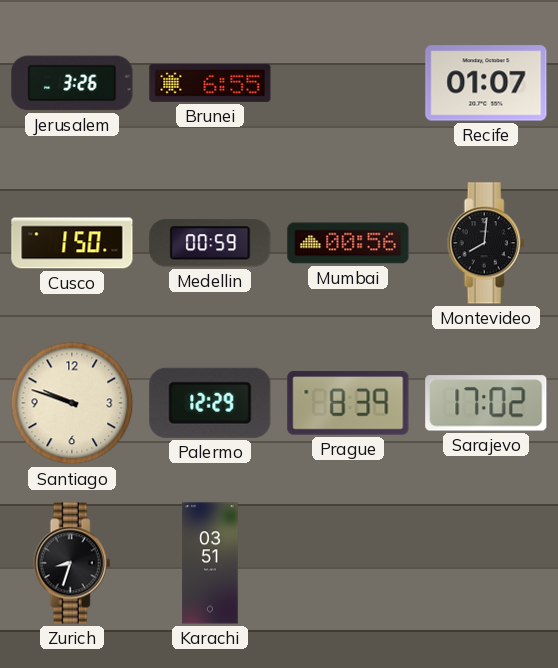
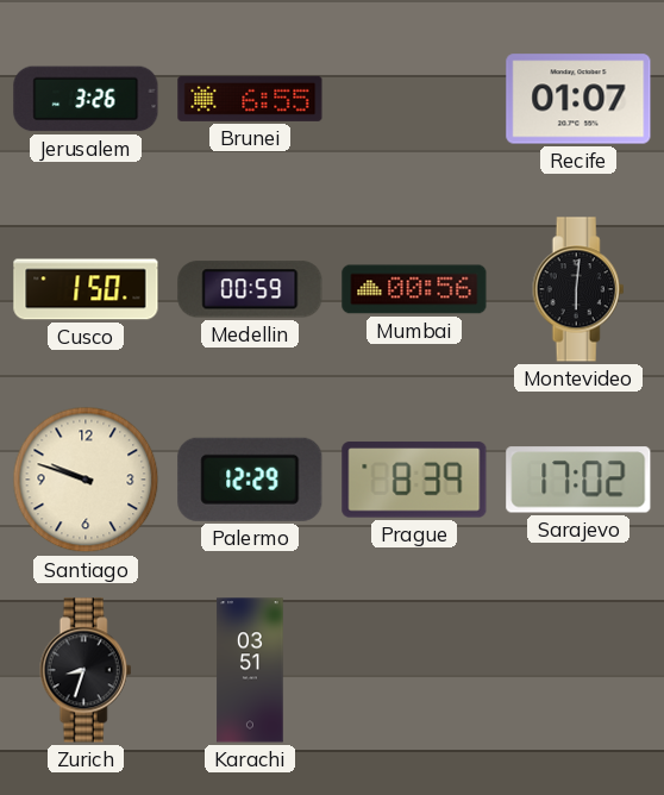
Montevideo: 8:01 -> 6:01
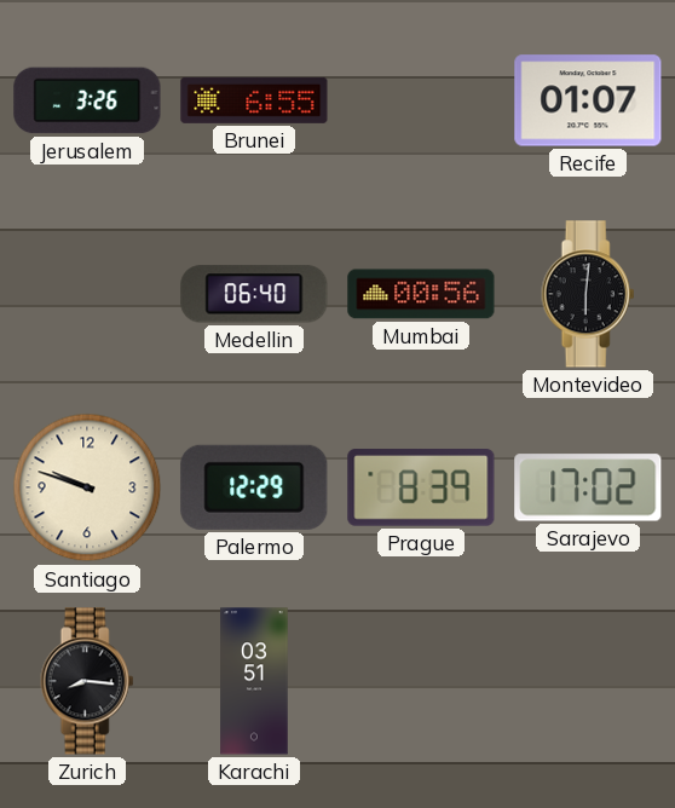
Cusco: 1:50 -> none
Medellin: 00:59 -> 06:40
Zurich: 8:33 -> 8:16
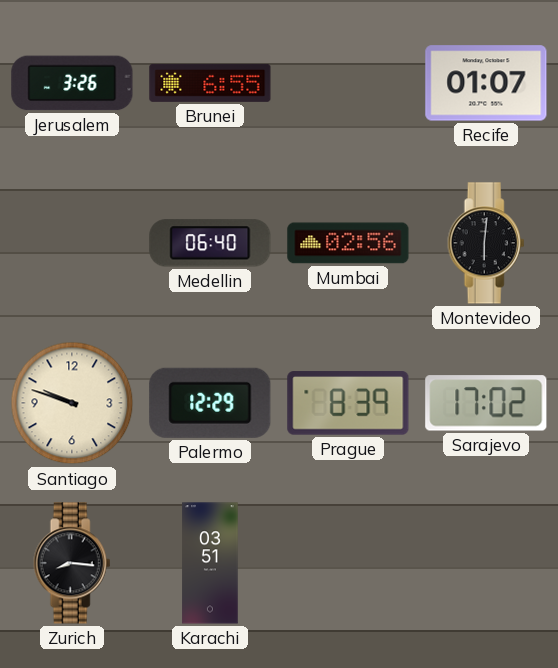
Mumbai: 00:56 -> 02:56
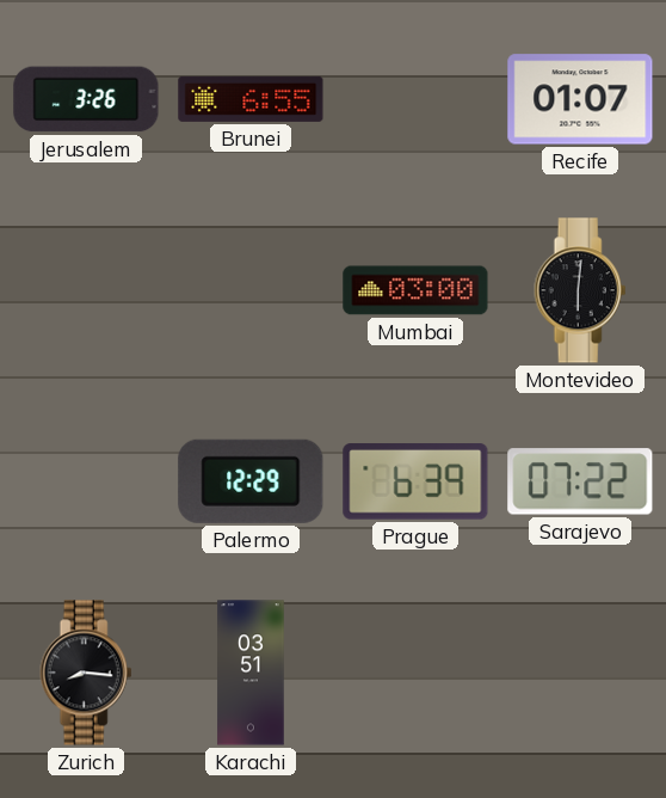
Medellin: 06:40 -> none
Mumbai: 02:56 -> 03:00
Santiago: 9:48 -> none
Prague: 8:39 -> 6:39
Sarajevo: 17:02 -> 07:22
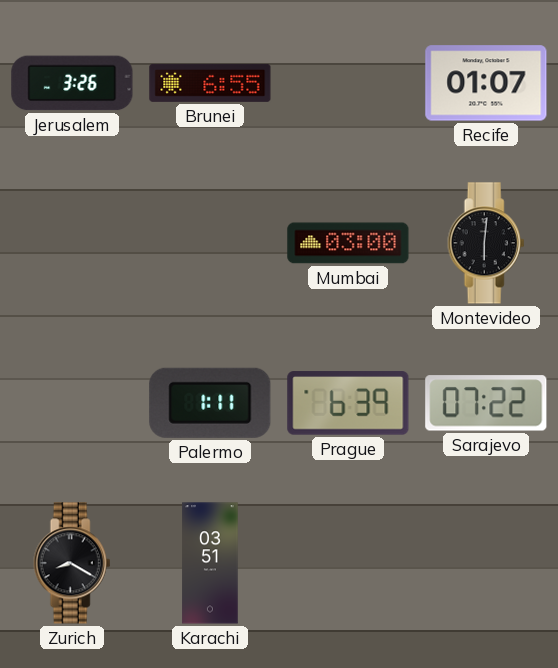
Palermo: 12:29 -> 1:11
Zurich: 8:16 -> 8:20
